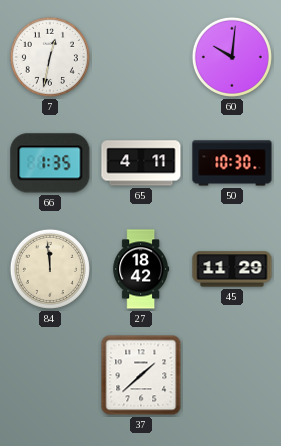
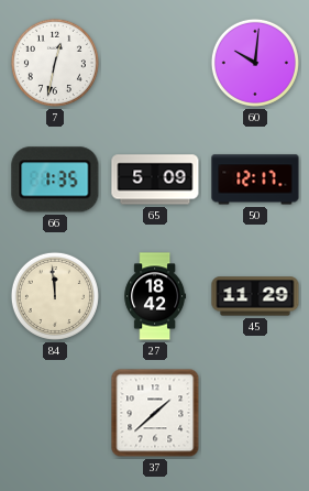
65: 4:11 -> 5:09
50: 10:30 -> 12:17
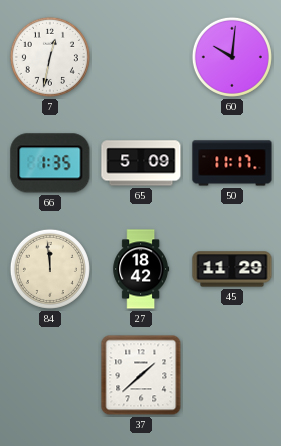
50: 12:17 -> 11:17
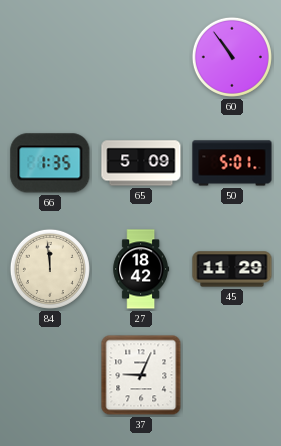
7: 12:32 -> none
60: 10:01 -> 10:54
50: 11:17 -> 5:01
37: 1:38 -> 9:04
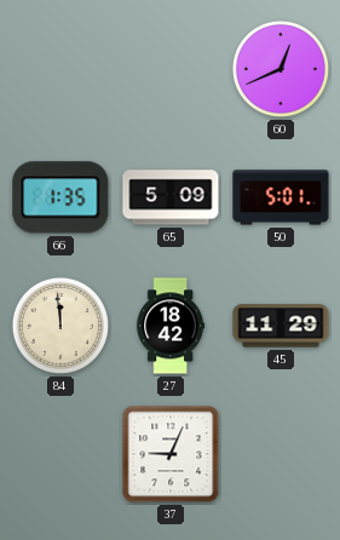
60: 10:54 -> 12:41
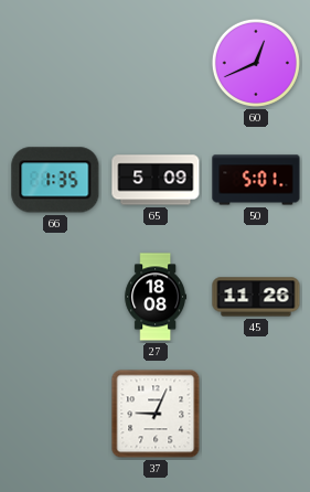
84: 11:59 -> none
27: 18:42 -> 18:08
45: 11:29 -> 11:26
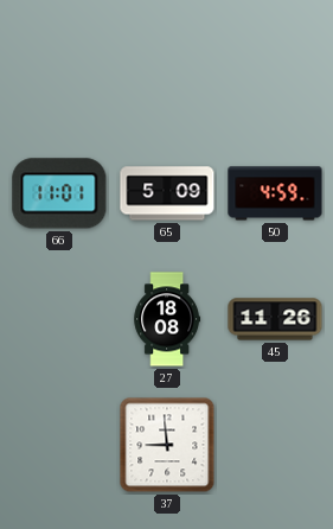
60: 12:41 -> none
66: 1:35 -> 11:01
50: 5:01 -> 4:59
37: 9:04 -> 8:59
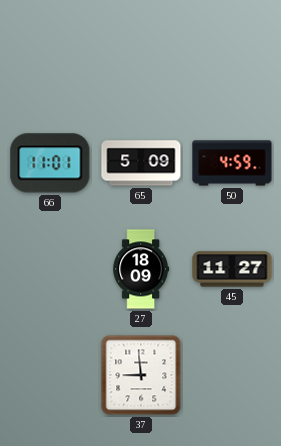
27: 18:08 -> 18:09
45: 11:26 -> 11:27
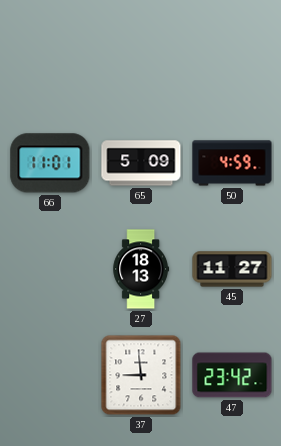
27: 18:09 -> 18:13
47: none -> 23:42
